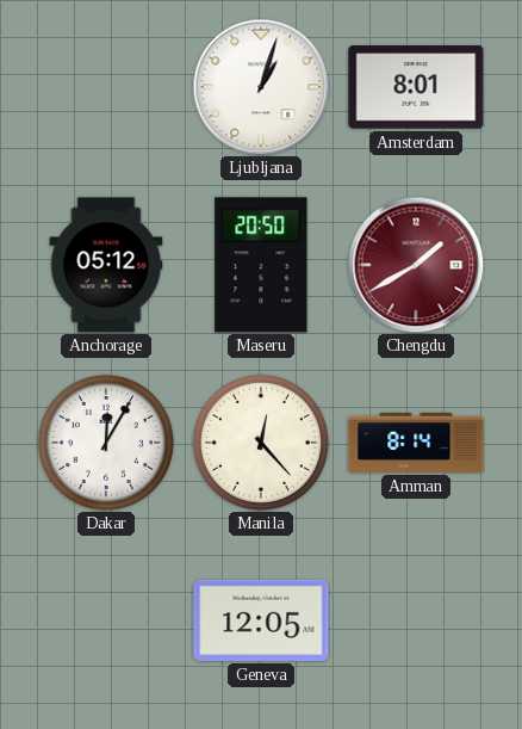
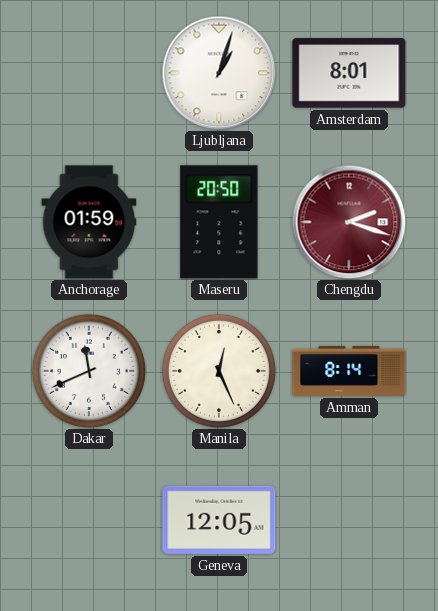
Anchorage: 05:12 -> 01:59
Chengdu: 1:40 -> 2:18
Dakar: 12:05 -> 11:41
Manila: 12:23 -> 12:26
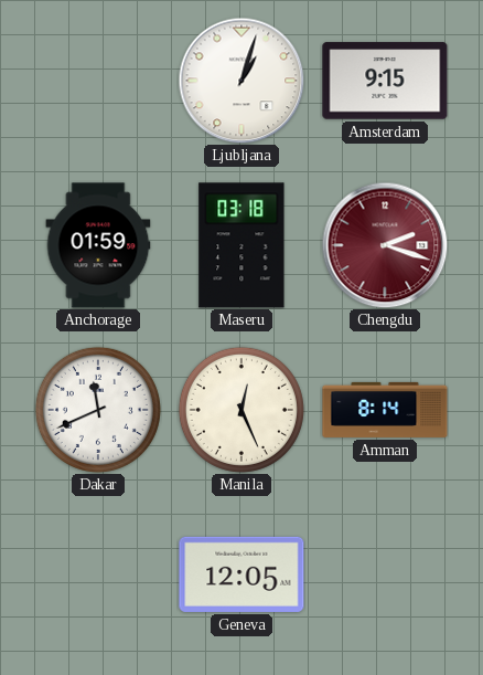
Amsterdam: 8:01 -> 9:15
Maseru: 20:50 -> 03:18
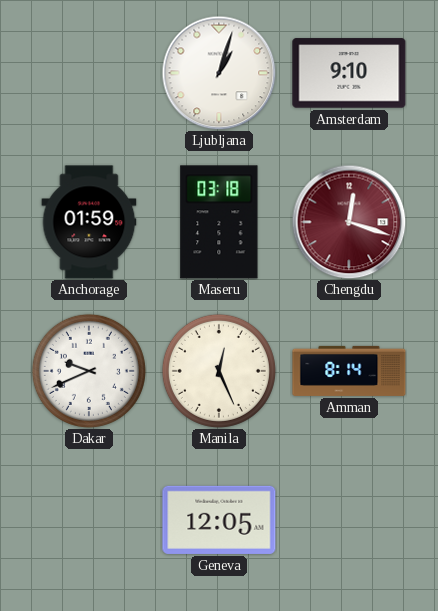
Amsterdam: 9:15 -> 9:10
Chengdu: 2:18 -> 12:18
Dakar: 11:41 -> 9:41
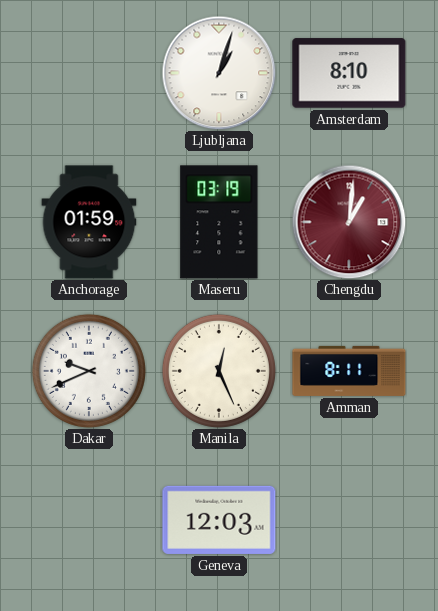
Amsterdam: 9:10 -> 8:10
Maseru: 03:18 -> 03:19
Chengdu: 12:18 -> 1:01
Amman: 8:14 -> 8:11
Geneva: 12:05 -> 12:03
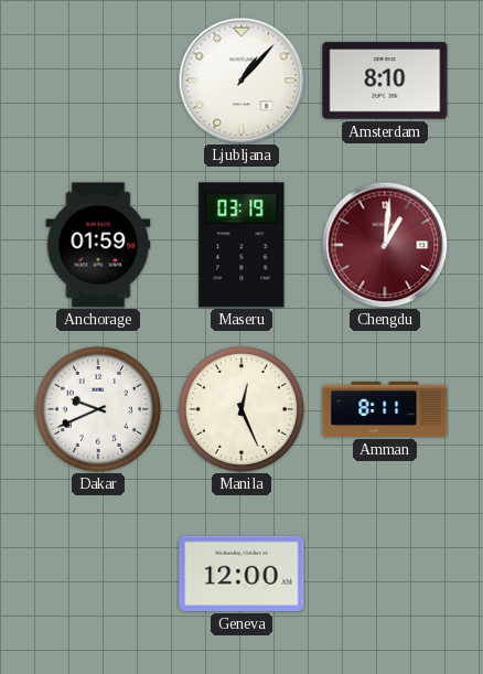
Ljubljana: 1:03 -> 1:07
Geneva: 12:03 -> 12:00
